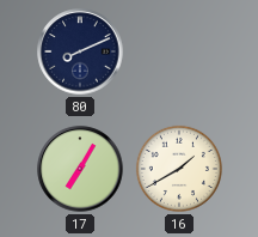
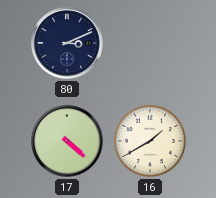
80: 8:11 -> 3:11
17: 7:05 -> 4:22
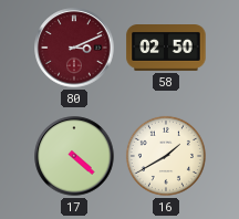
80 dial: navy -> burgundy
58: none -> 02:50
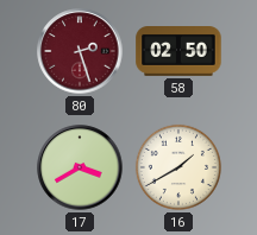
80: 3:11 -> 2:27
17: 4:22 -> 3:40
